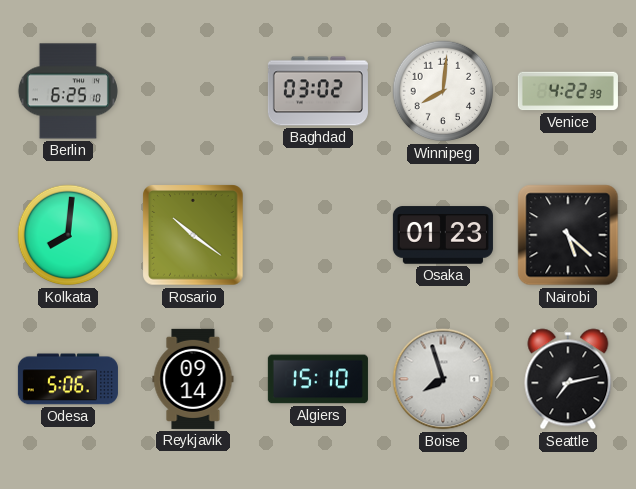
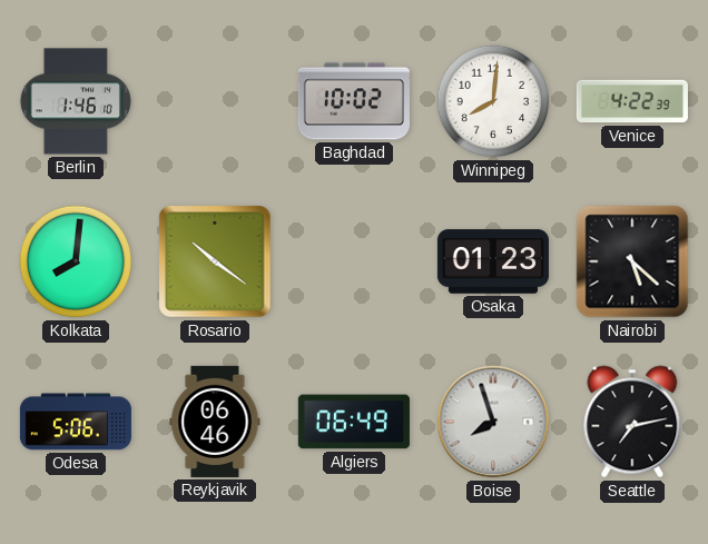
Berlin: 6:25 -> 1:46
Baghdad: 03:02 -> 10:02
Reykjavik: 09:14 -> 06:46
Algiers: 15:10 -> 06:49
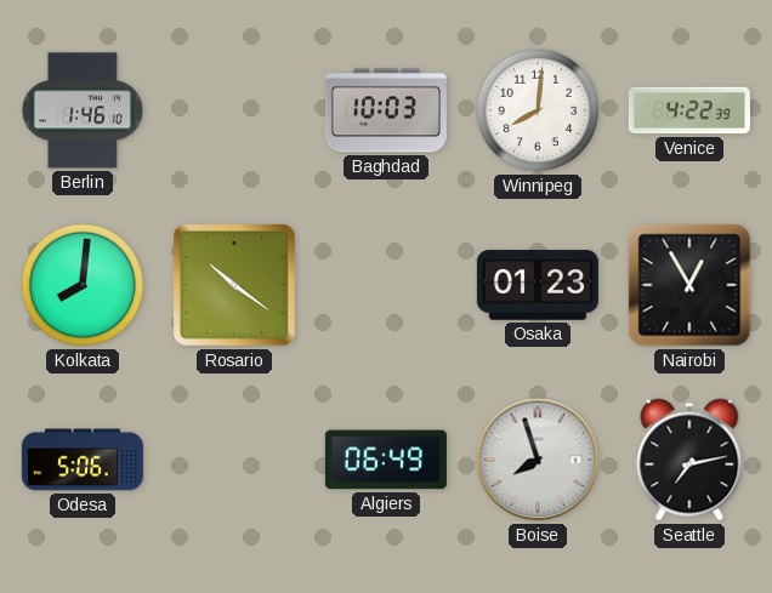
Baghdad: 10:02 -> 10:03
Nairobi: 5:22 -> 12:55
Reykjavik: 06:46 -> none
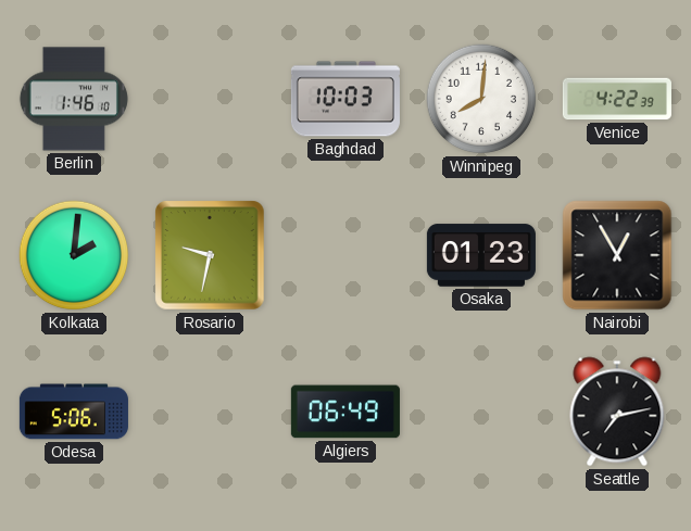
Kolkata: 8:01 -> 2:01
Rosario: 10:21 -> 9:32
Boise: 7:57 -> none
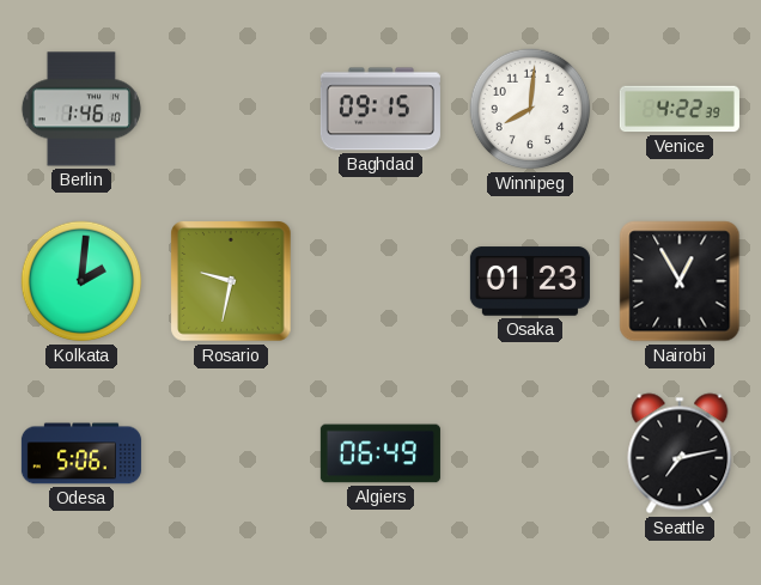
Baghdad: 10:03 -> 09:15
